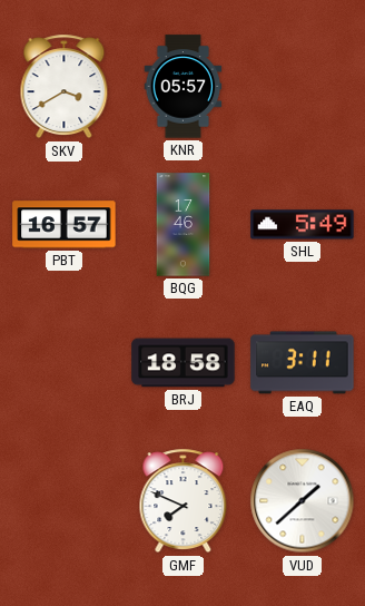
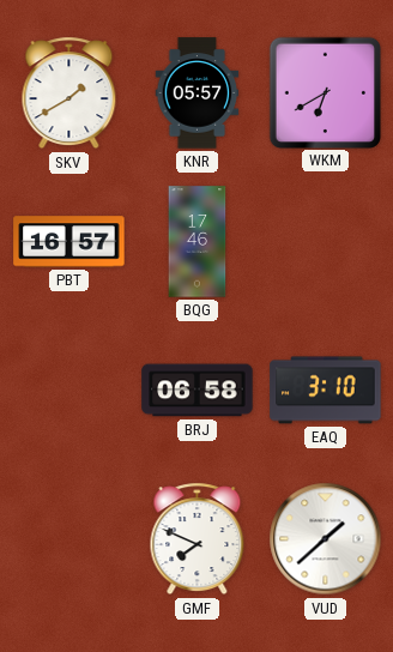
SKV: 3:40 -> 1:40
WKM: none -> 6:40
SHL: 5:49 -> none
BRJ: 18:58 -> 06:58
EAQ: 3:11 -> 3:10
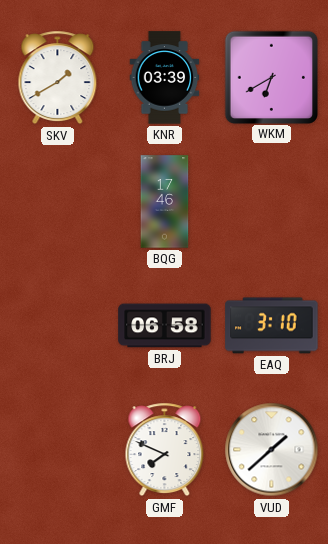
KNR: 05:57 -> 03:39
PBT: 16:57 -> none
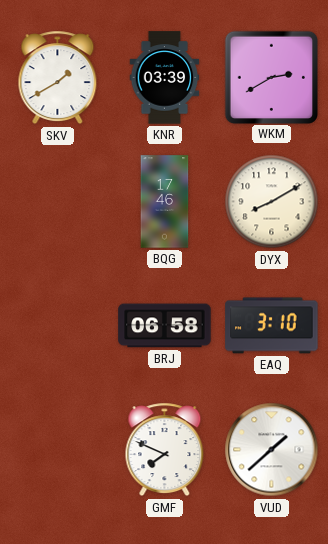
WKM: 6:40 -> 2:40
DYX: none -> 8:10
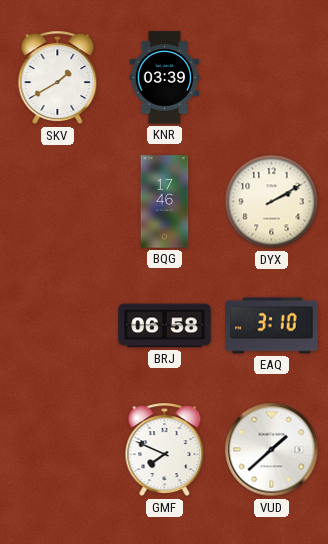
WKM: 2:40 -> none
DYX: 8:10 -> 2:10
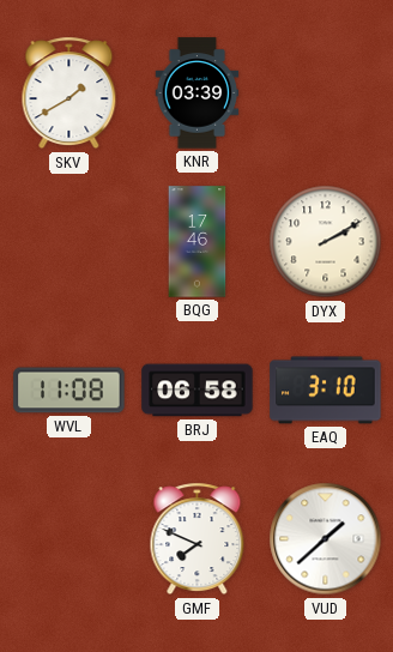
WVL: none -> 11:08
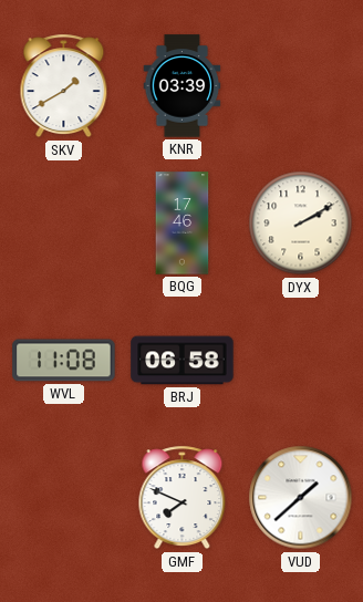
EAQ: 3:10 -> none
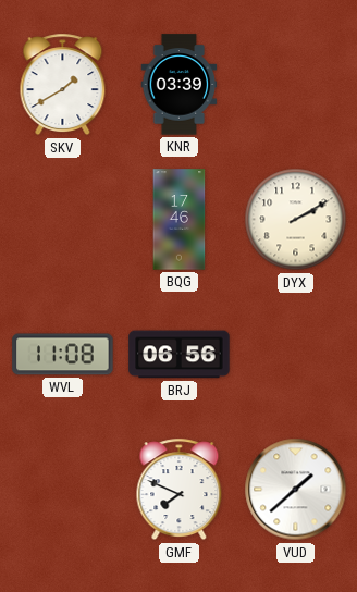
BRJ: 06:58 -> 06:56
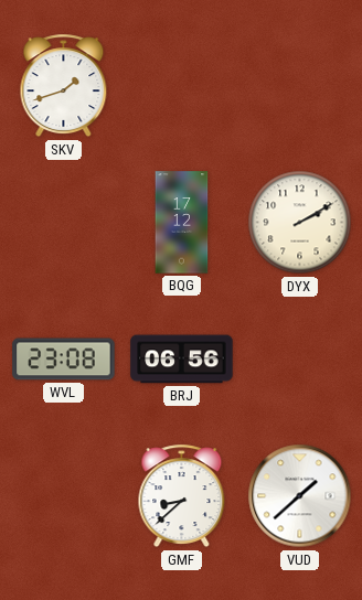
SKV: 1:40 -> 1:42
KNR: 03:39 -> none
BQG: 17:46 -> 17:12
WVL: 11:08 -> 23:08
GMF: 7:49 -> 8:38
